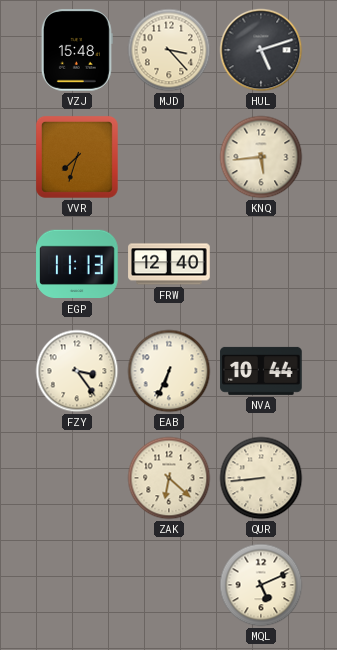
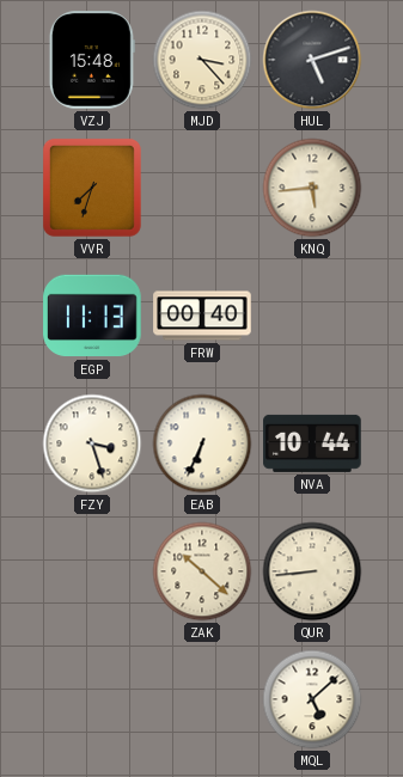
FRW: 12:40 -> 00:40
FZY: 3:24 -> 3:27
ZAK: 6:22 -> 10:22
MQL: 5:11 -> 5:08
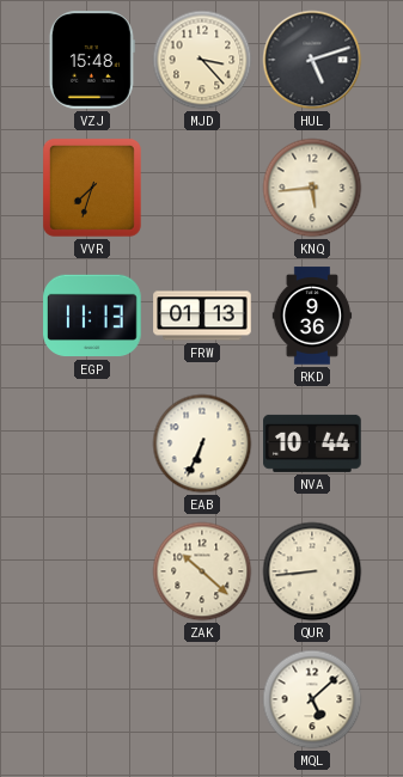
FRW: 00:40 -> 01:13
RKD: none -> 9:36
FZY: 3:27 -> none
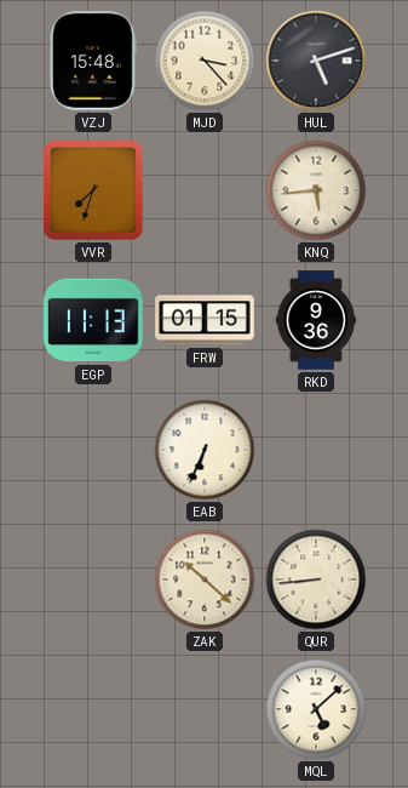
FRW: 01:13 -> 01:15
NVA: 10:44 -> none
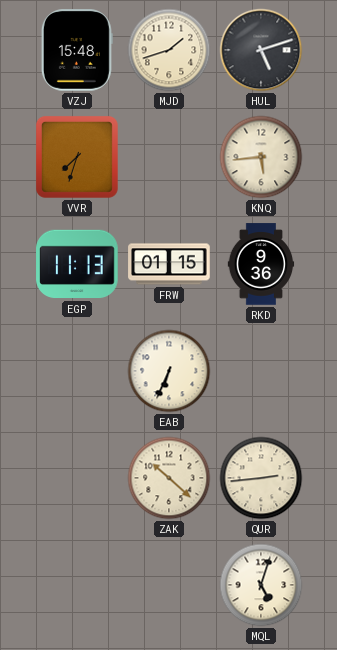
MJD: 3:23 -> 1:42
QUR: 8:44 -> 2:44
MQL: 5:08 -> 5:03
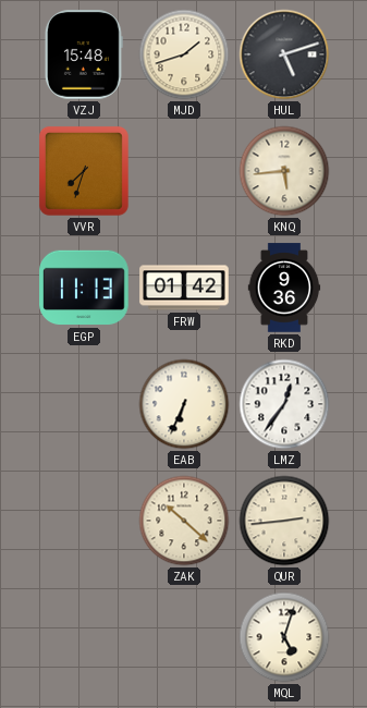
FRW: 01:15 -> 01:42
LMZ: none -> 12:36
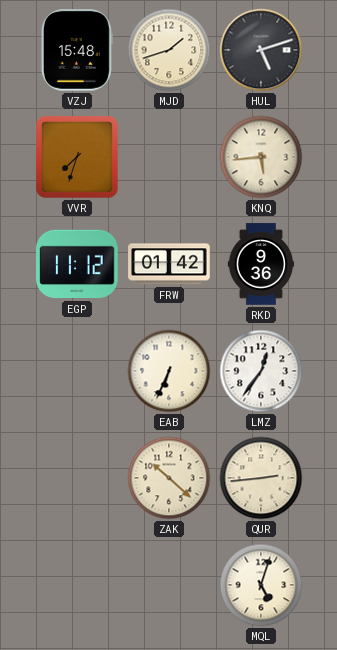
EGP: 11:13 -> 11:12
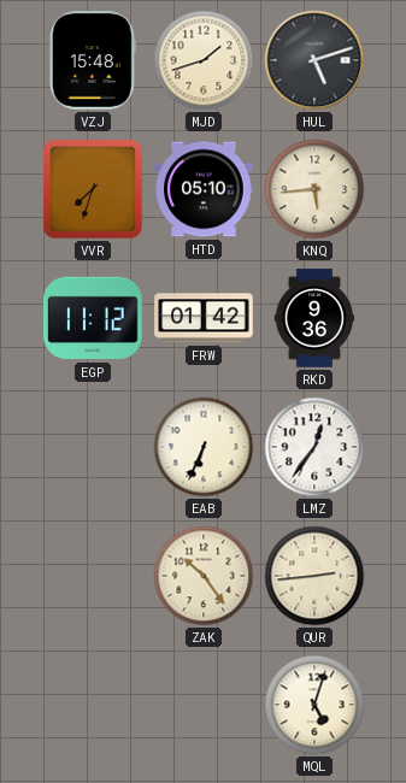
HTD: none -> 05:10
ZAK: 10:22 -> 10:24
